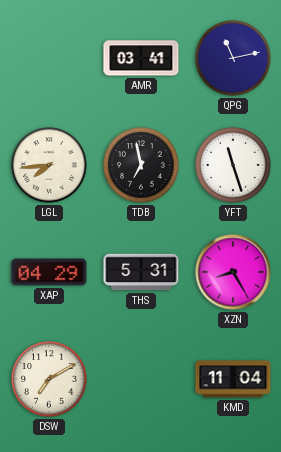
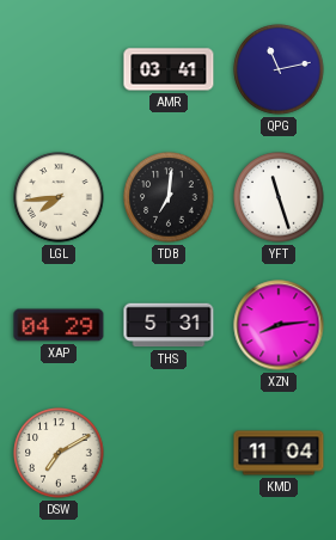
TDB: 6:58 -> 7:01
XZN: 8:25 -> 8:14
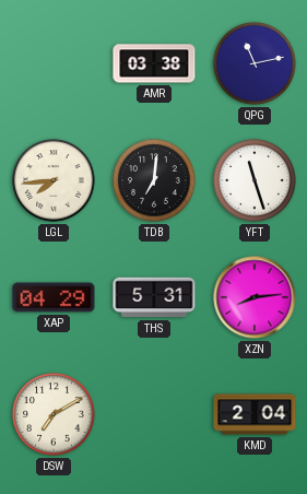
AMR: 03:41 -> 03:38
KMD: 11:04 -> 2:04
